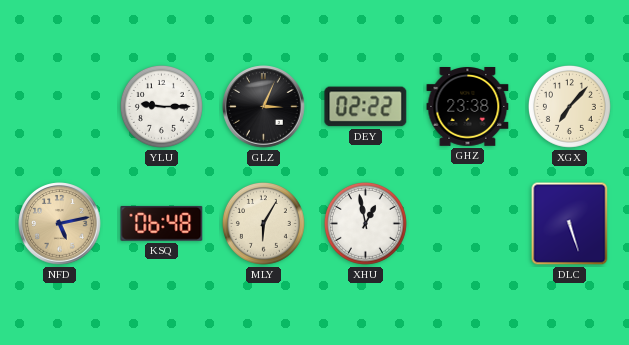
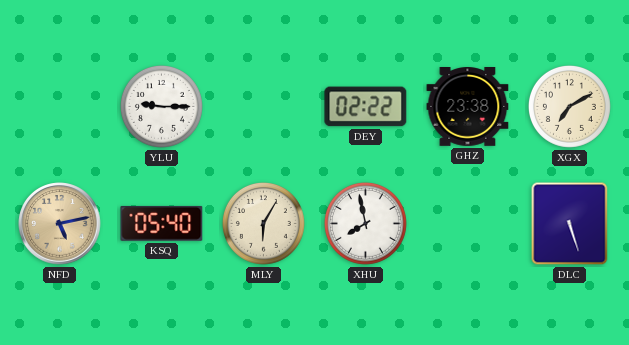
GLZ: 3:04 -> none
XGX: 7:07 -> 7:10
KSQ: 06:48 -> 05:40
XHU: 12:58 -> 7:58
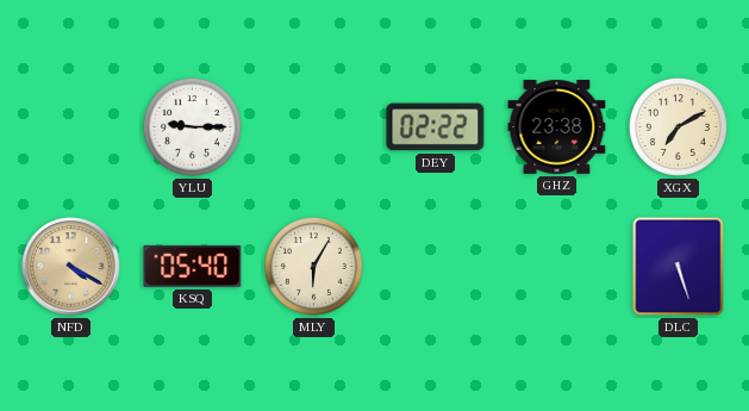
NFD: 5:13 -> 4:20
XHU: 7:58 -> none
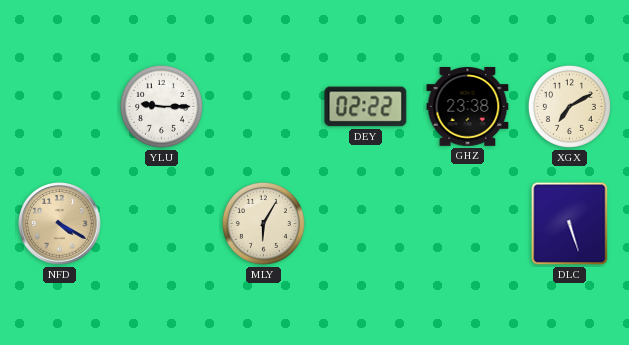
KSQ: 05:40 -> none
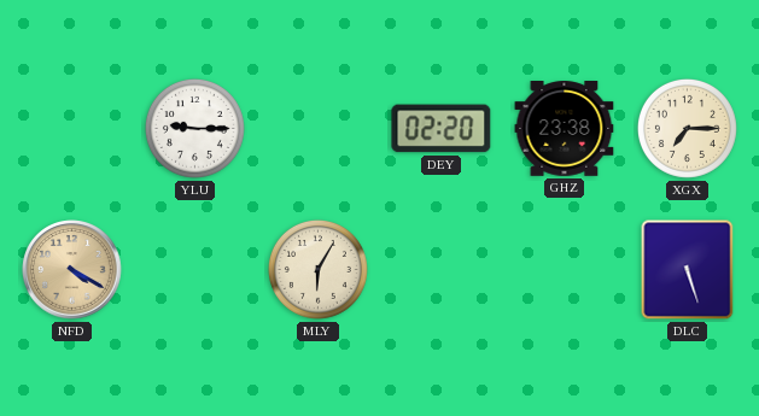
DEY: 02:22 -> 02:20
XGX: 7:10 -> 7:15
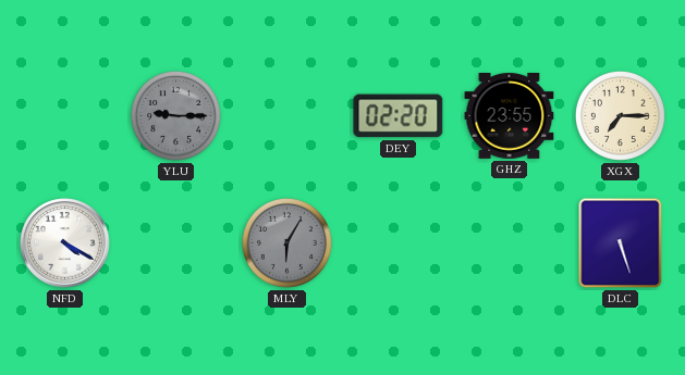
YLU dial: white -> grey
GHZ: 23:38 -> 23:55
NFD dial: champagne -> white
MLY dial: cream -> grey
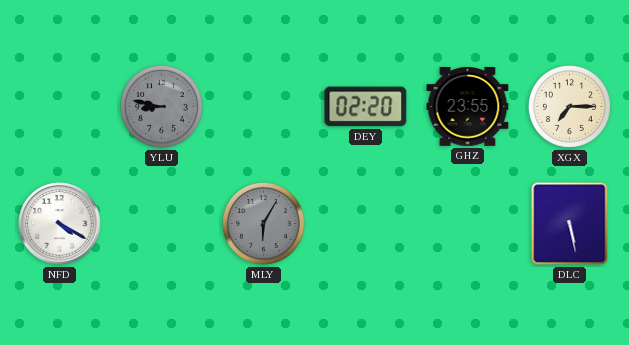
YLU: 9:15 -> 8:47
DLC: 5:27 -> 5:28
